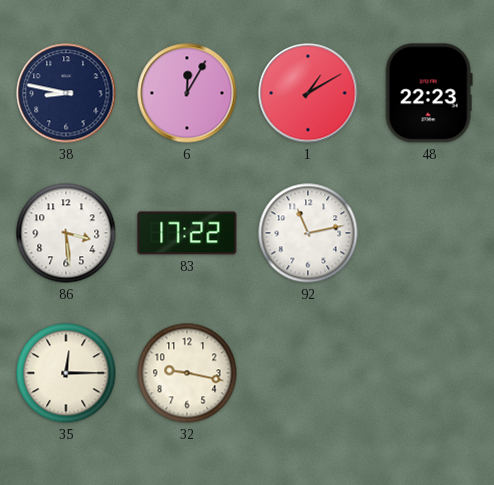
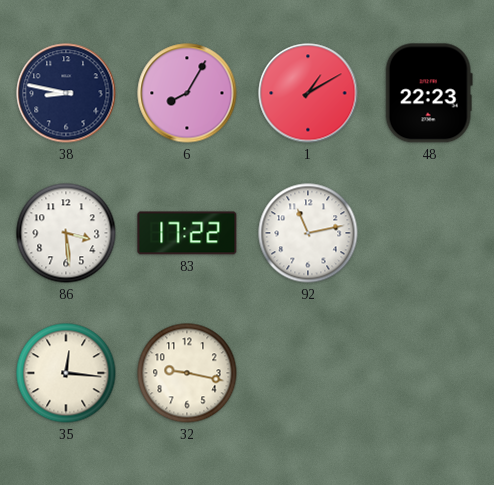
6: 12:05 -> 8:05
35: 12:15 -> 12:16
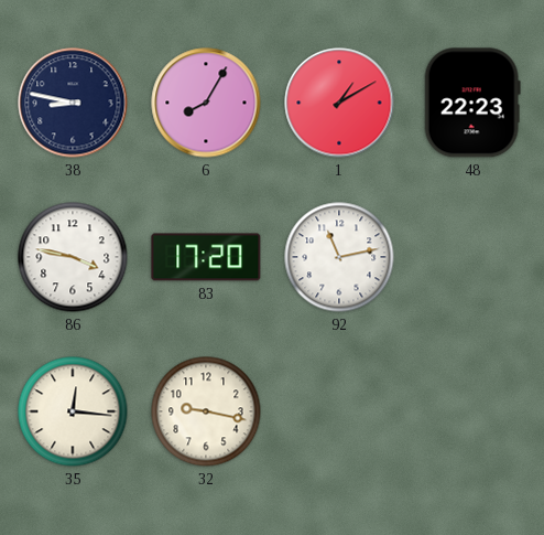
86: 3:29 -> 3:47
83: 17:22 -> 17:20
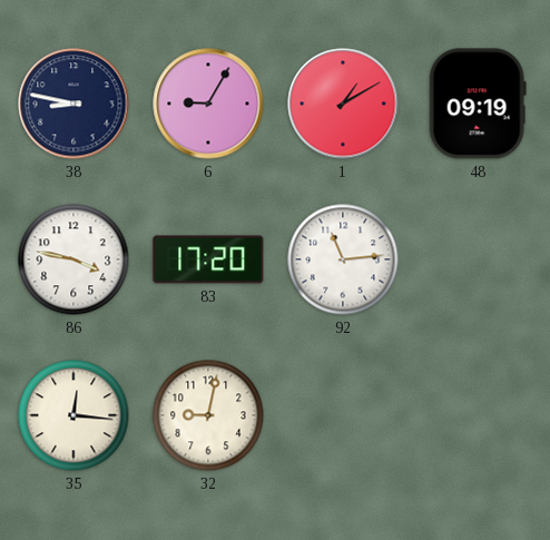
6: 8:05 -> 9:05
48: 22:23 -> 09:19
92: 11:13 -> 11:14
32: 9:17 -> 9:02
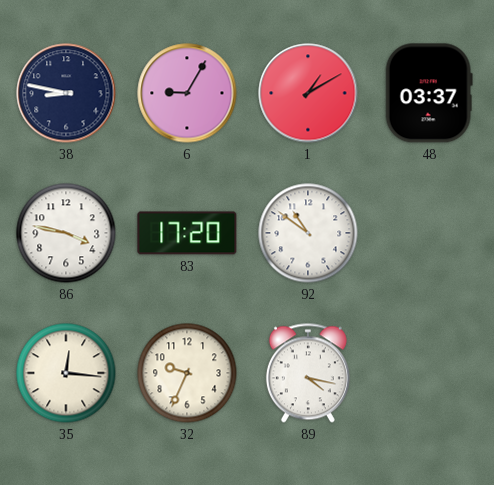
48: 09:19 -> 03:37
92: 11:14 -> 10:51
32: 9:02 -> 9:34
89: none -> 4:17
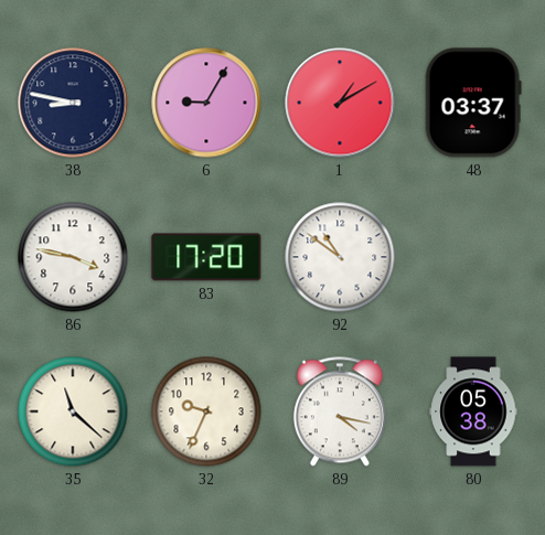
35: 12:16 -> 11:22
80: none -> 05:38
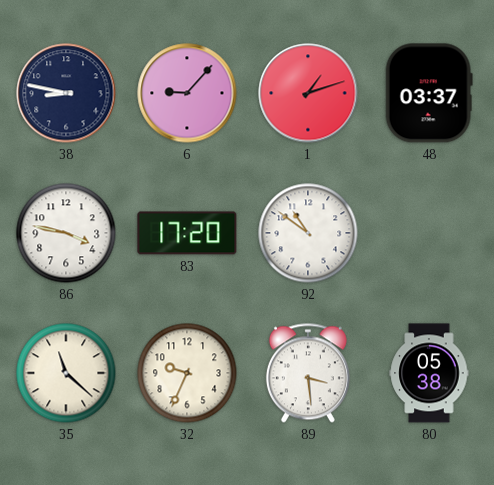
6: 9:05 -> 9:07
1: 1:10 -> 1:12
89: 4:17 -> 3:29
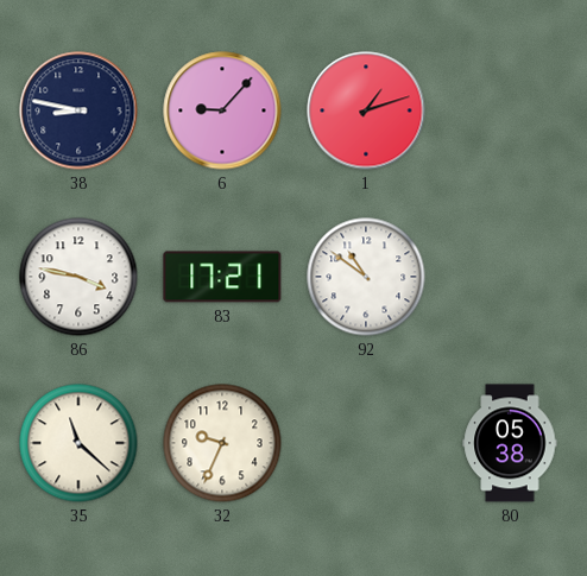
48: 03:37 -> none
83: 17:20 -> 17:21
89: 3:29 -> none
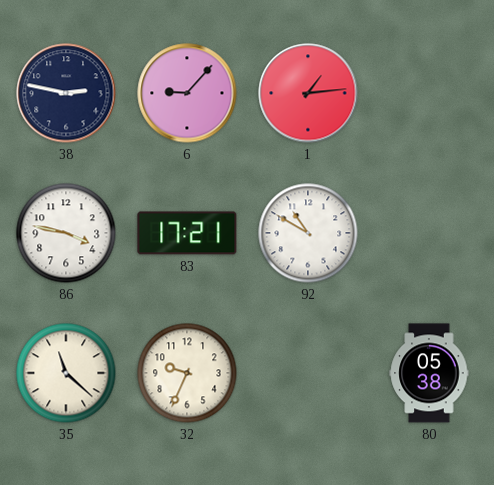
38: 8:47 -> 2:47
1: 1:12 -> 1:14
92: 10:51 -> 10:50
